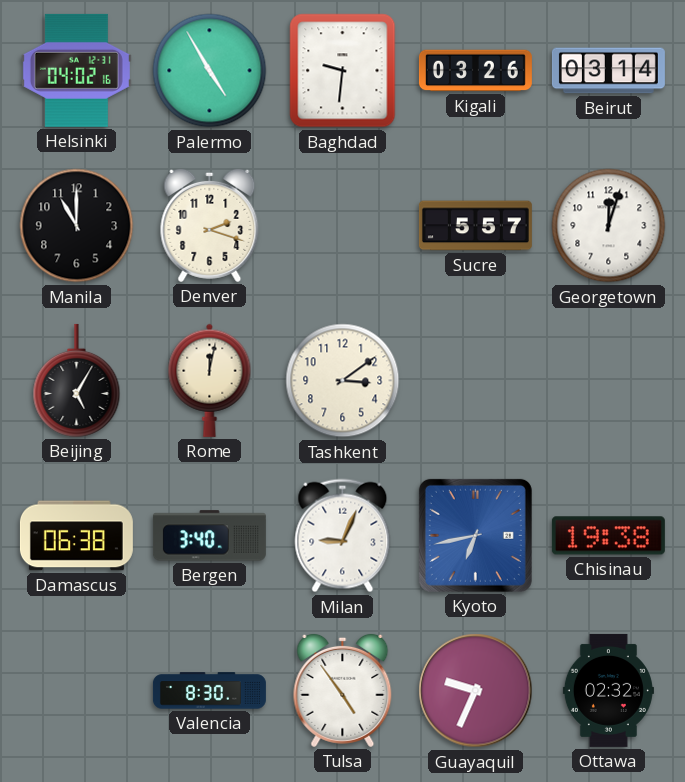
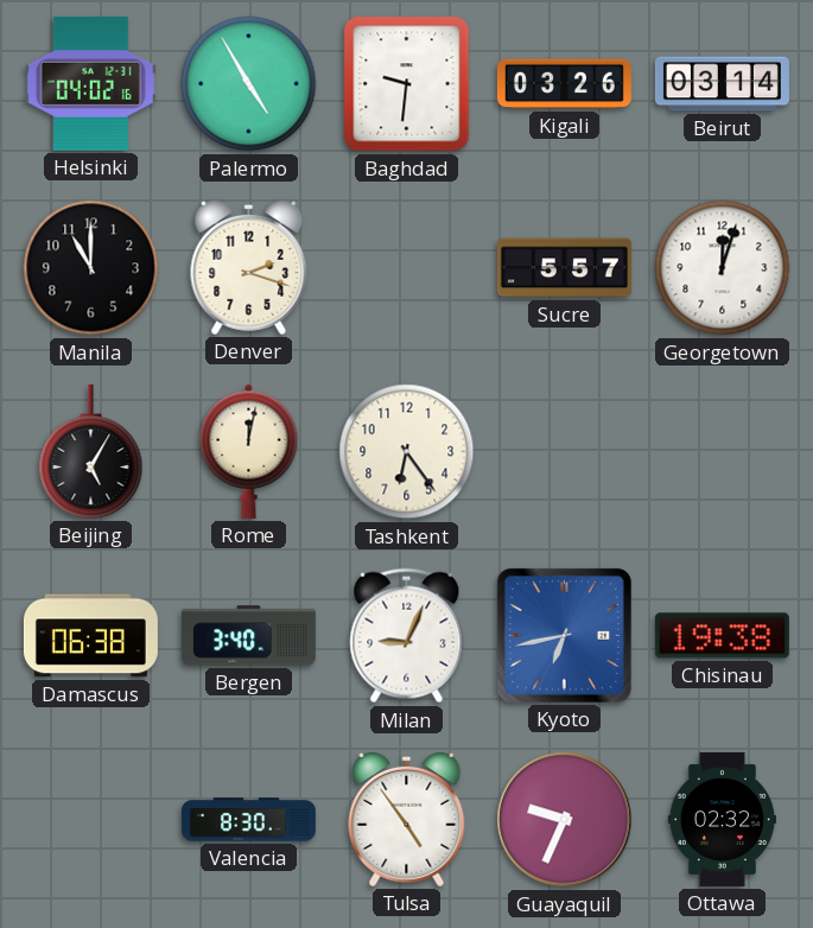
Tashkent: 3:09 -> 6:24
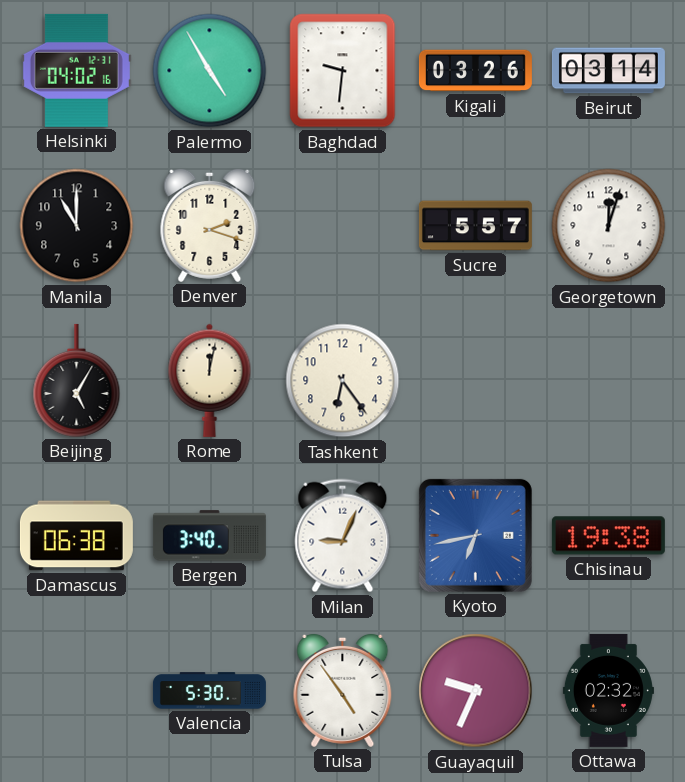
Valencia: 8:30 -> 5:30
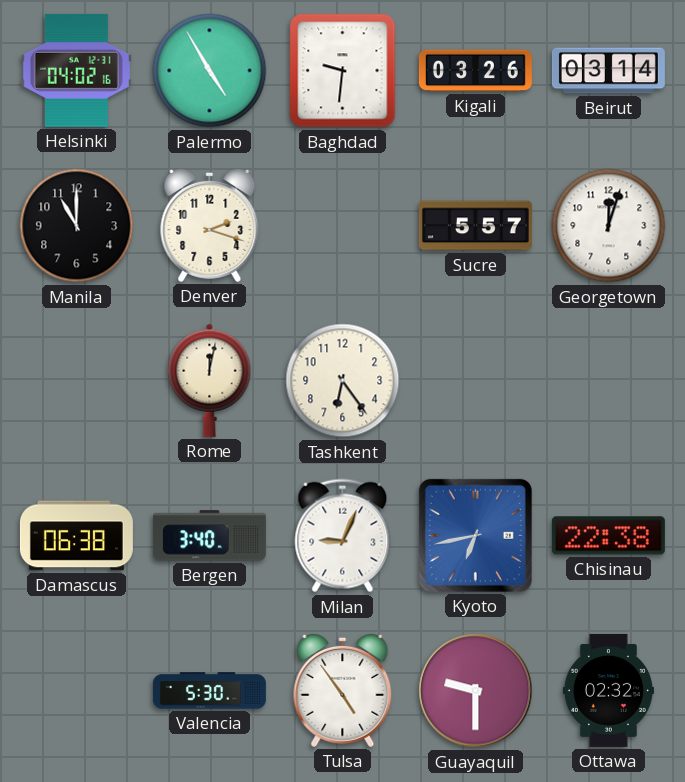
Beijing: 5:05 -> none
Chisinau: 19:38 -> 22:38
Guayaquil: 9:34 -> 9:30
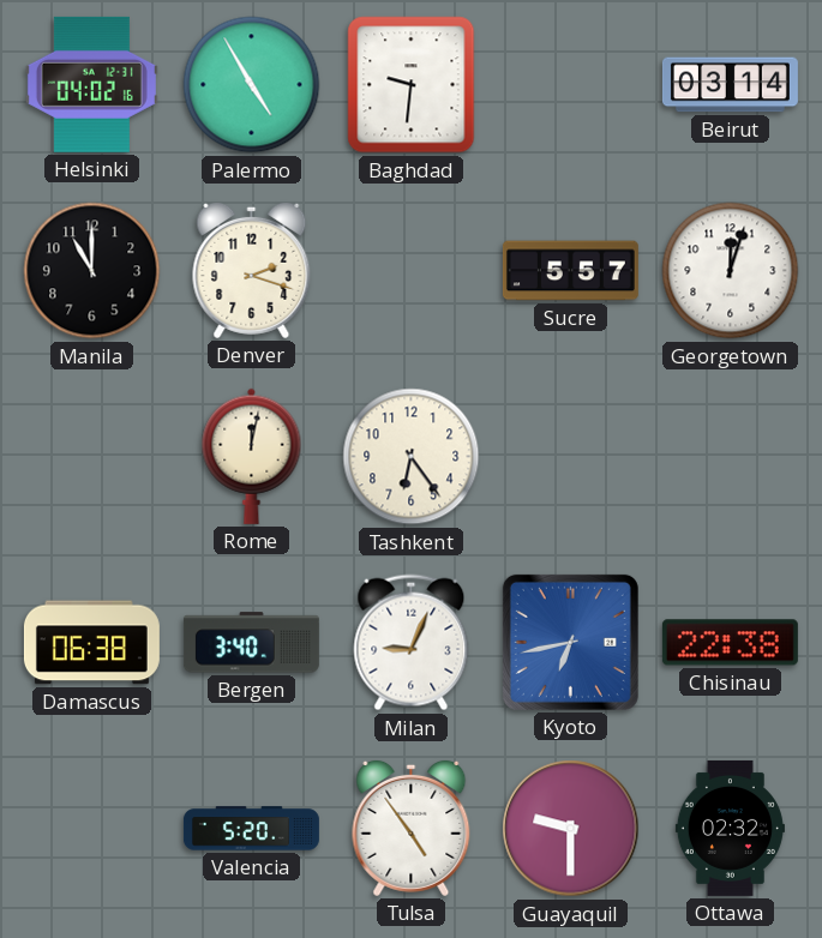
Kigali: 03:26 -> none
Valencia: 5:30 -> 5:20
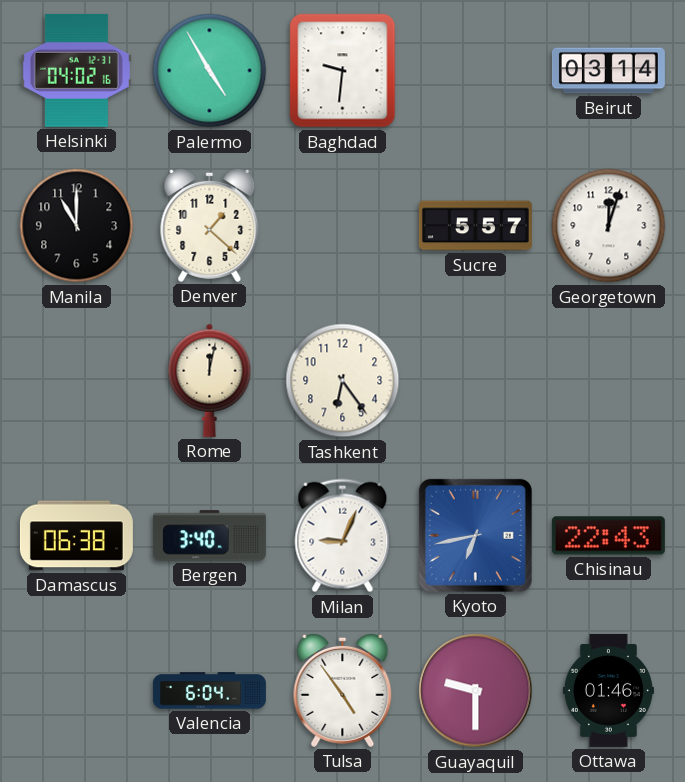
Denver: 2:18 -> 1:22
Chisinau: 22:38 -> 22:43
Valencia: 5:20 -> 6:04
Ottawa: 02:32 -> 01:46
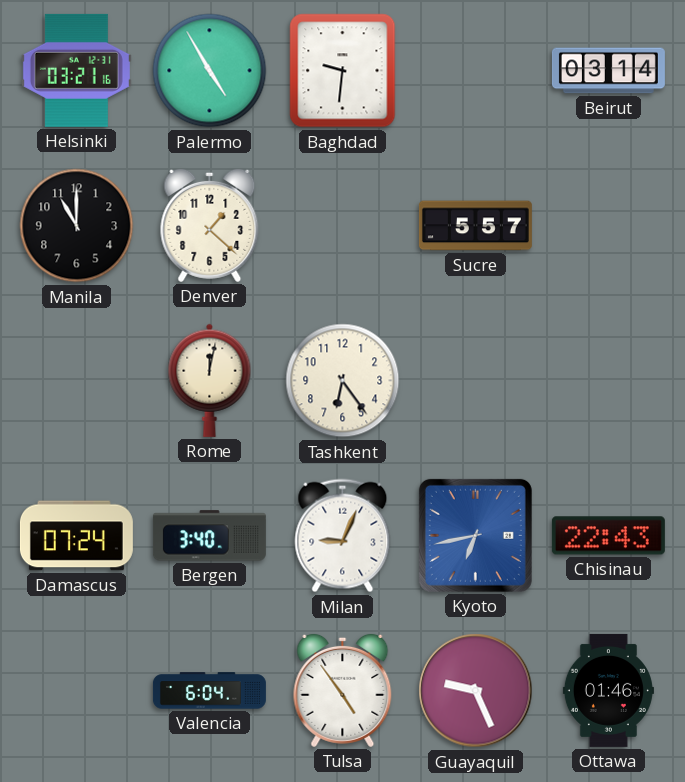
Helsinki: 04:02 -> 03:21
Georgetown: 12:03 -> none
Damascus: 06:38 -> 07:24
Guayaquil: 9:30 -> 9:26
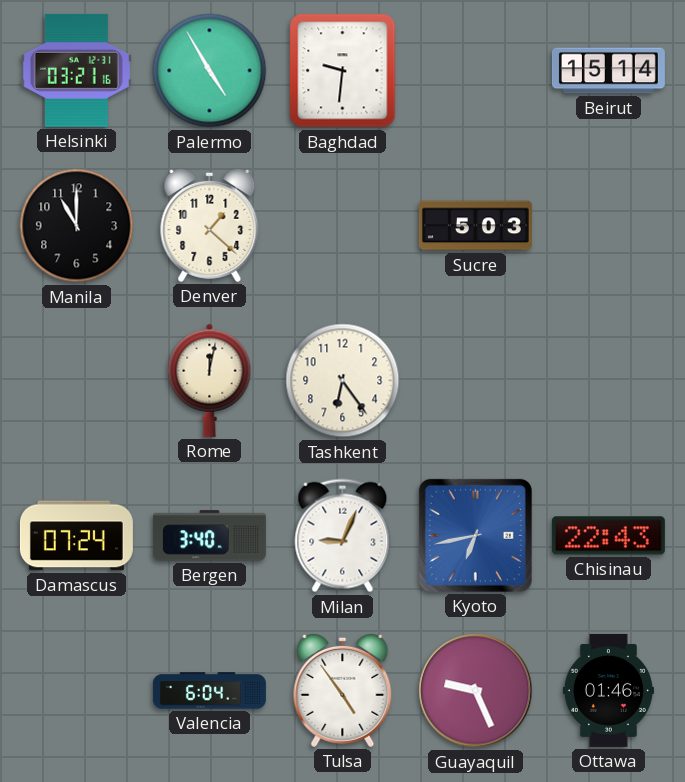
Beirut: 03:14 -> 15:14
Sucre: 5:57 -> 5:03
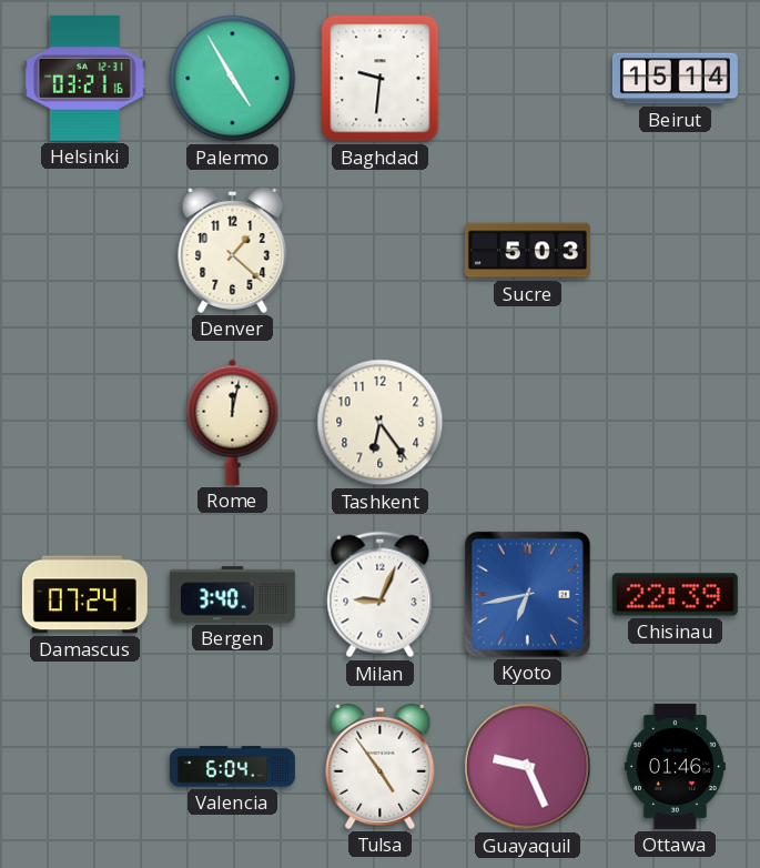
Manila: 11:00 -> none
Chisinau: 22:43 -> 22:39
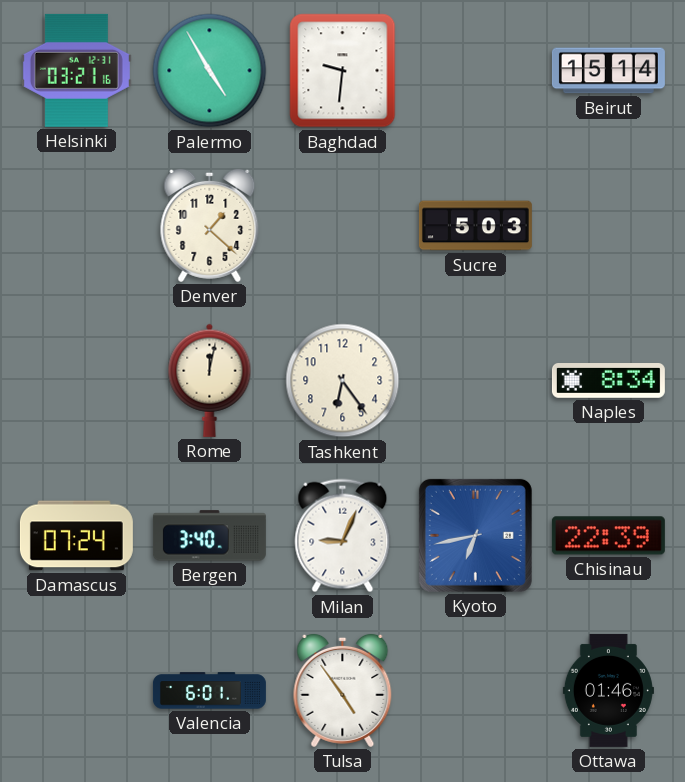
Naples: none -> 8:34
Valencia: 6:04 -> 6:01
Guayaquil: 9:26 -> none
